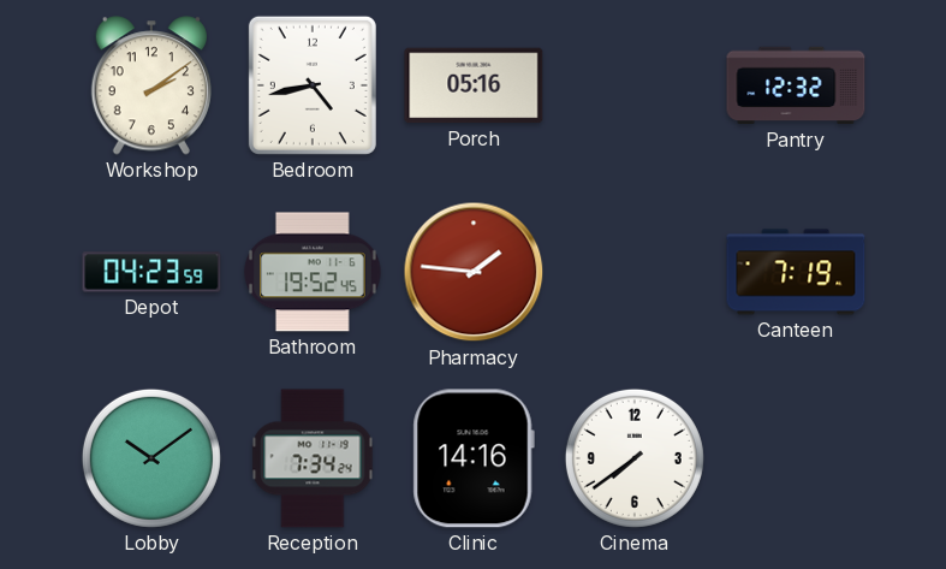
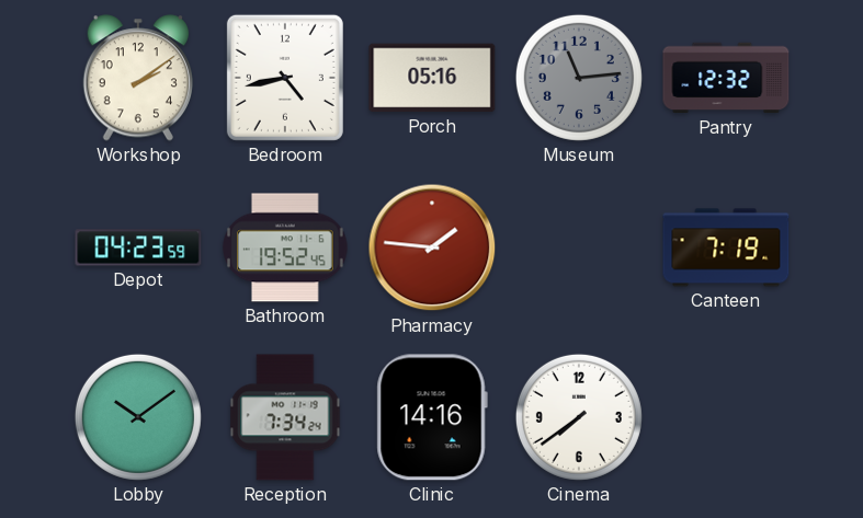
Museum: none -> 11:14
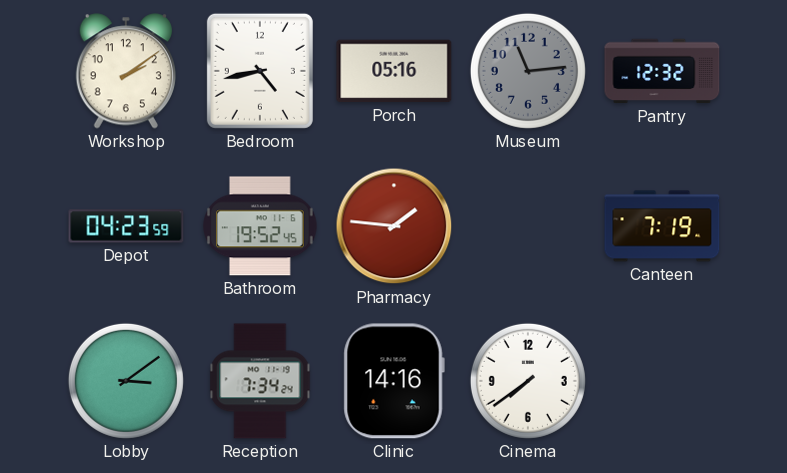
Lobby: 10:09 -> 3:09
